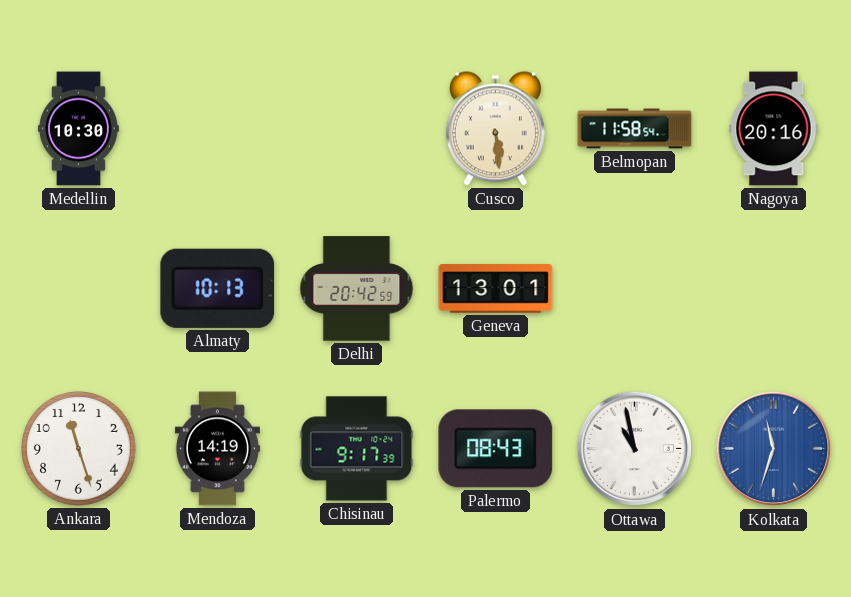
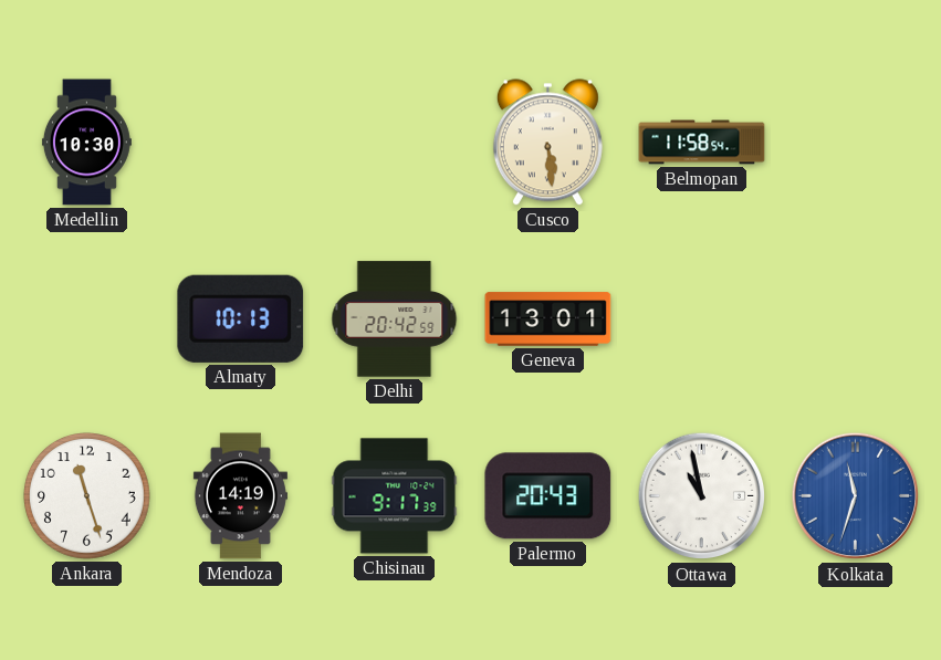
Nagoya: 20:16 -> none
Palermo: 08:43 -> 20:43
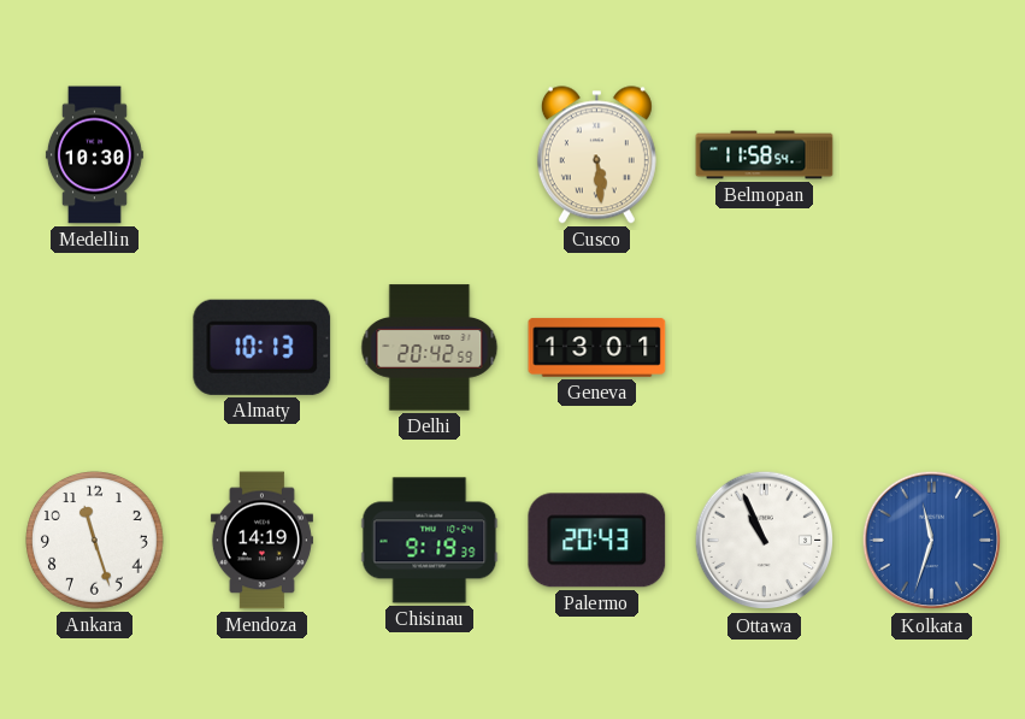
Chisinau: 9:17 -> 9:19
Ottawa: 10:58 -> 10:56
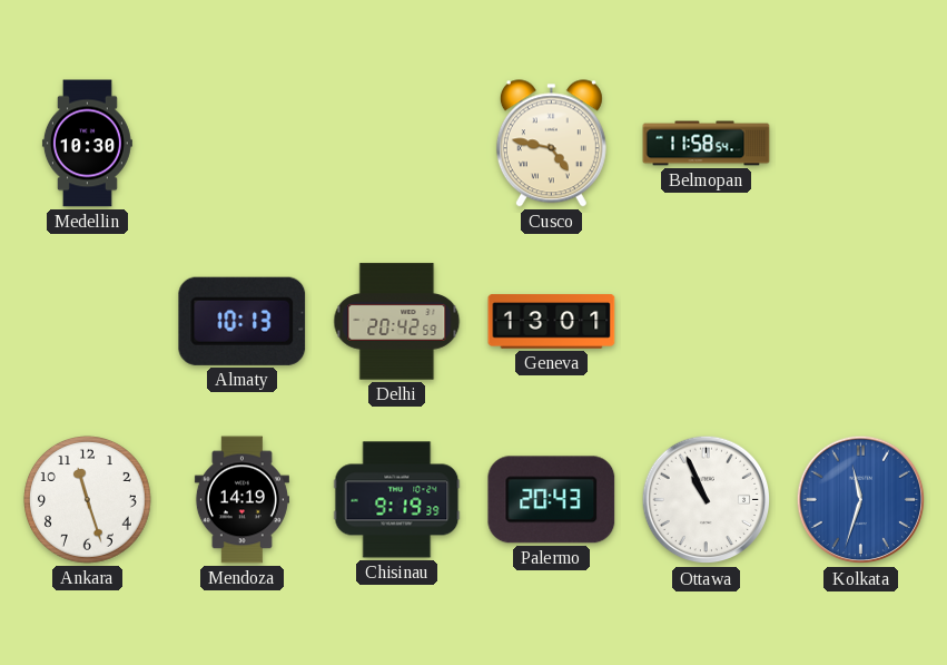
Cusco: 5:29 -> 4:47
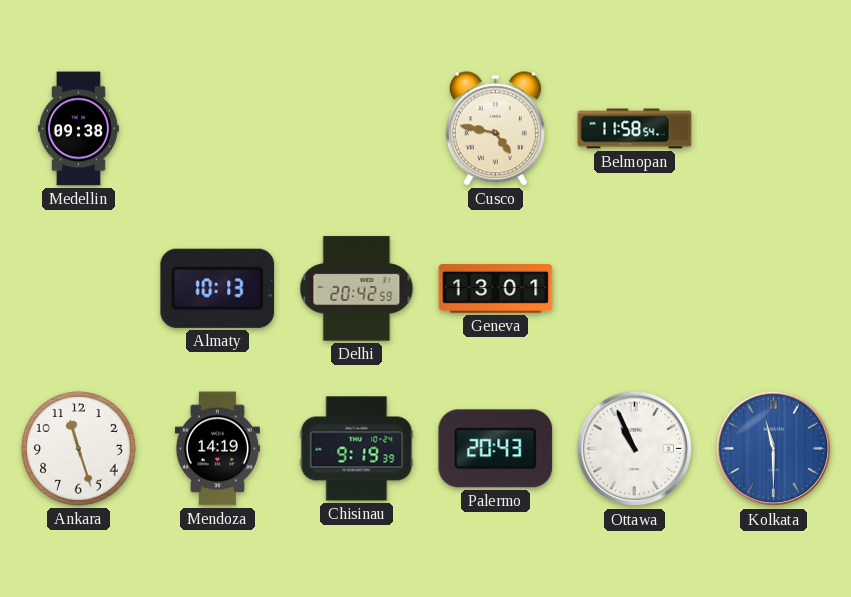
Medellin: 10:30 -> 09:38
Kolkata: 11:33 -> 11:30
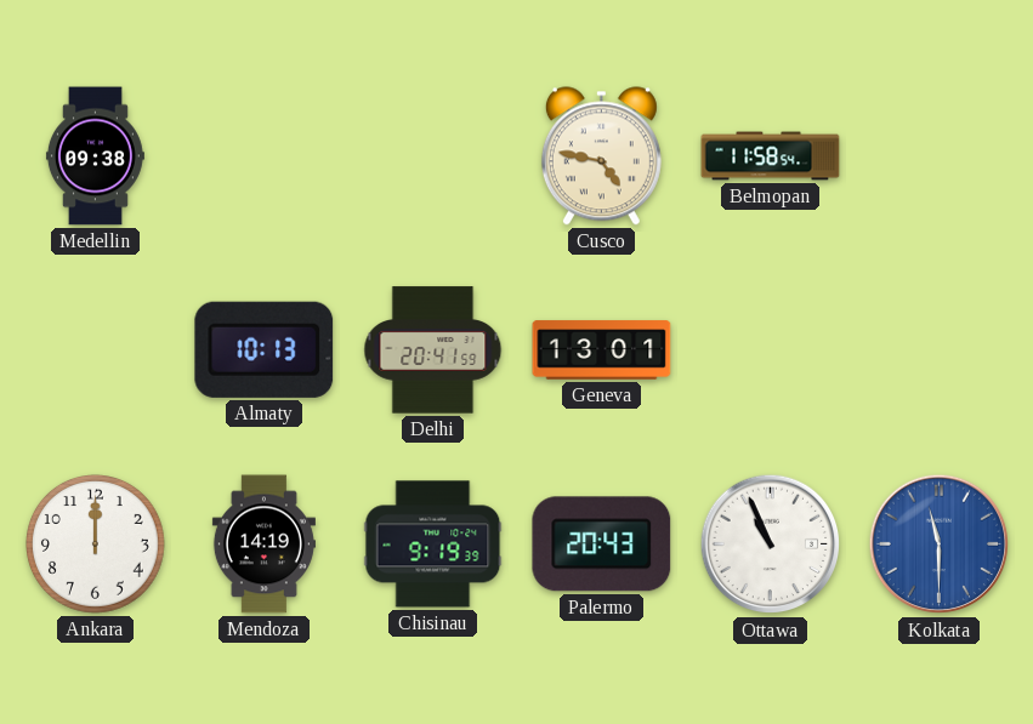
Delhi: 20:42 -> 20:41
Ankara: 11:27 -> 12:00
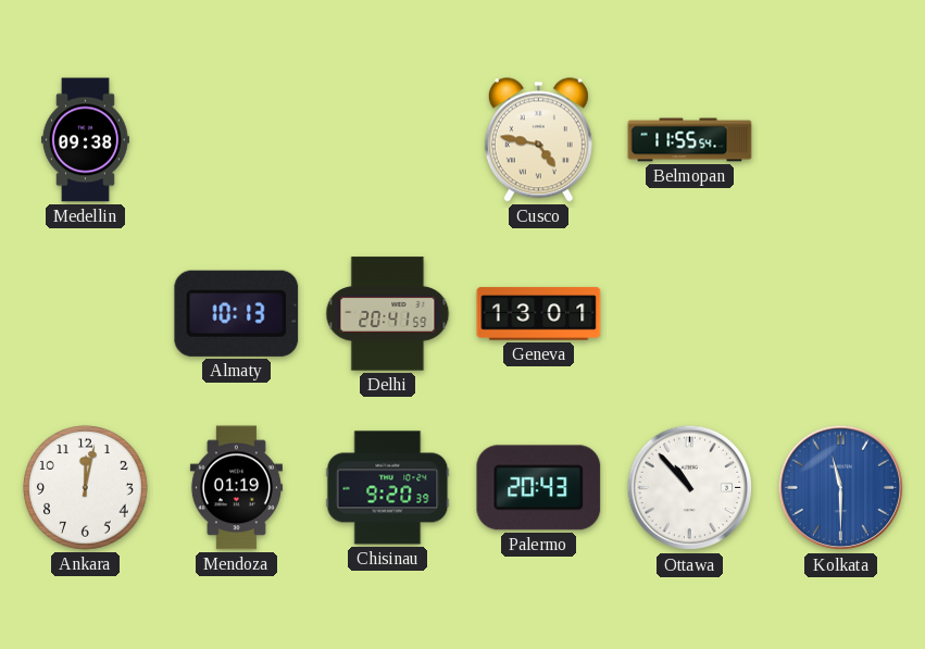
Belmopan: 11:58 -> 11:55
Ankara: 12:00 -> 12:02
Mendoza: 14:19 -> 01:19
Chisinau: 9:19 -> 9:20
Ottawa: 10:56 -> 10:53
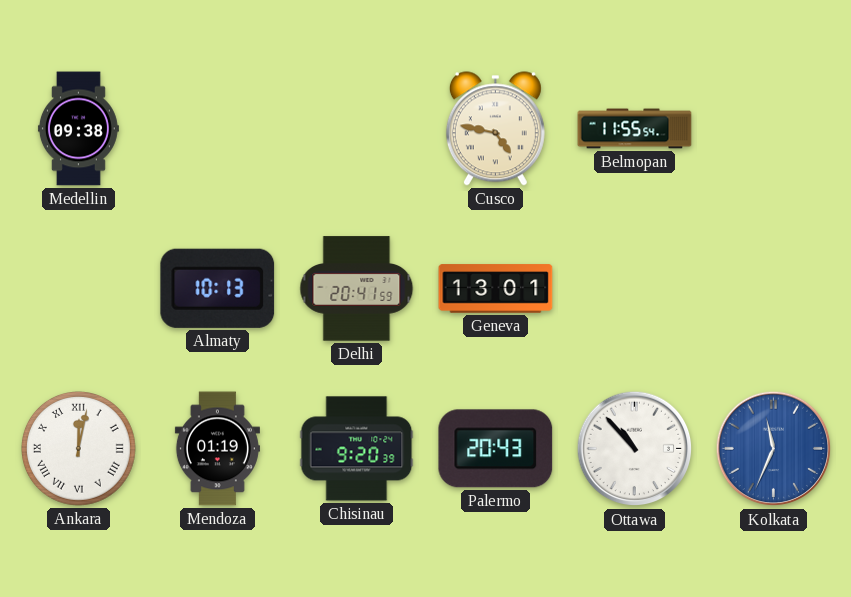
Ankara numerals: Arabic -> Roman
Kolkata: 11:30 -> 11:34
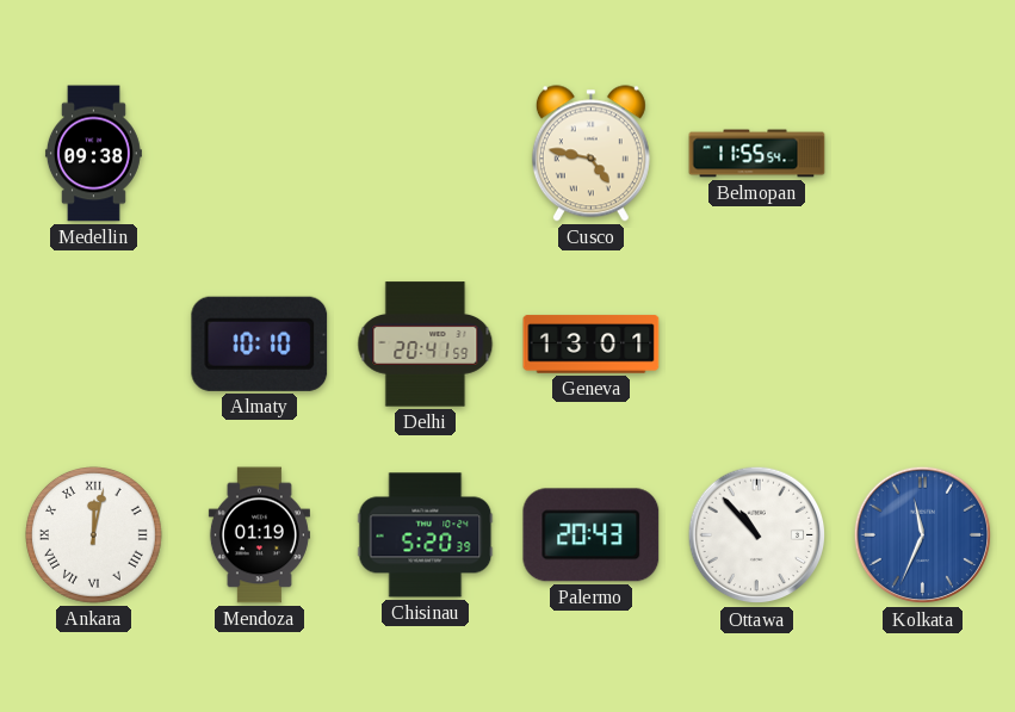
Almaty: 10:13 -> 10:10
Chisinau: 9:20 -> 5:20
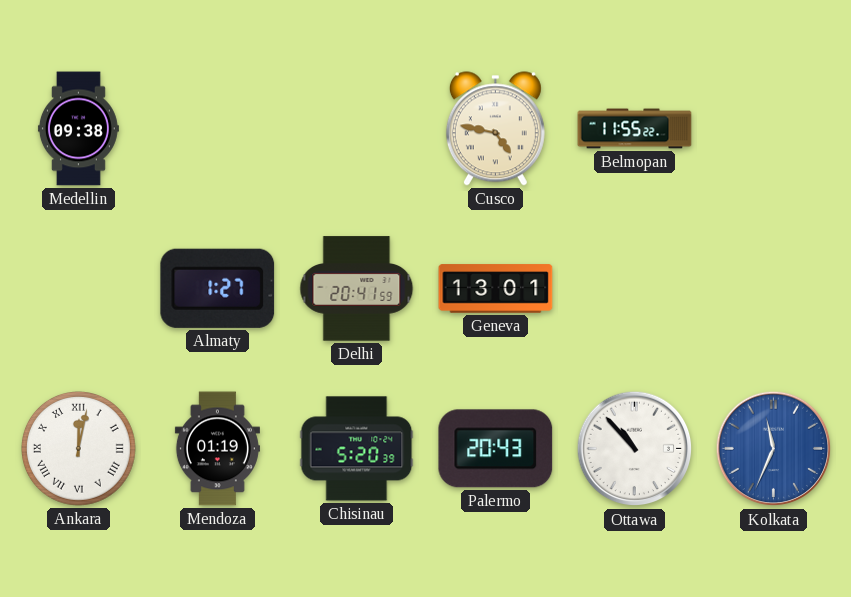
Belmopan: 11:55:54 -> 11:55:22
Almaty: 10:10 -> 1:27
